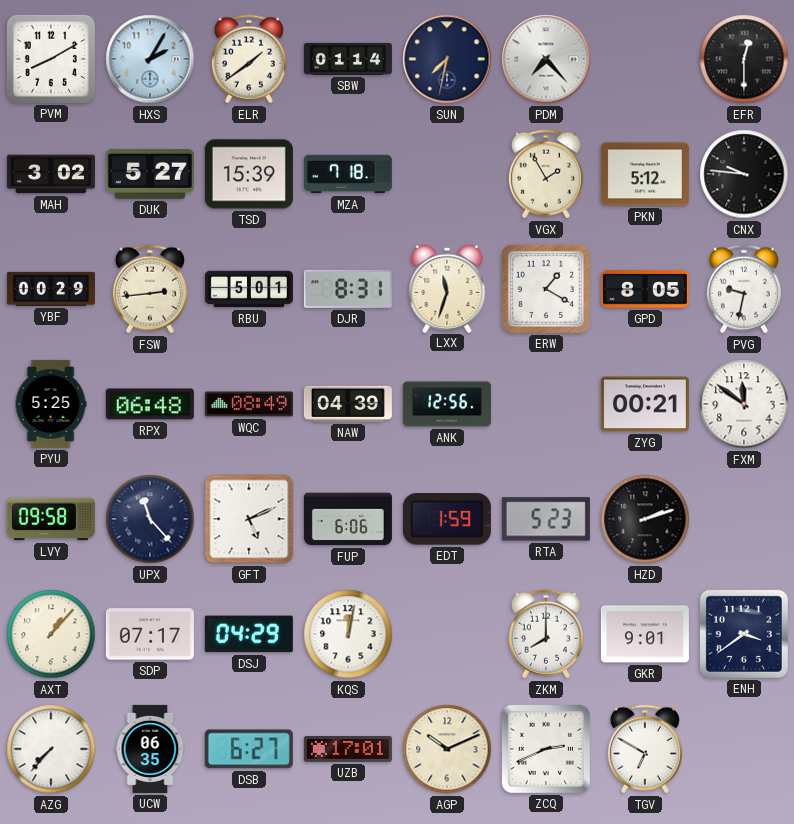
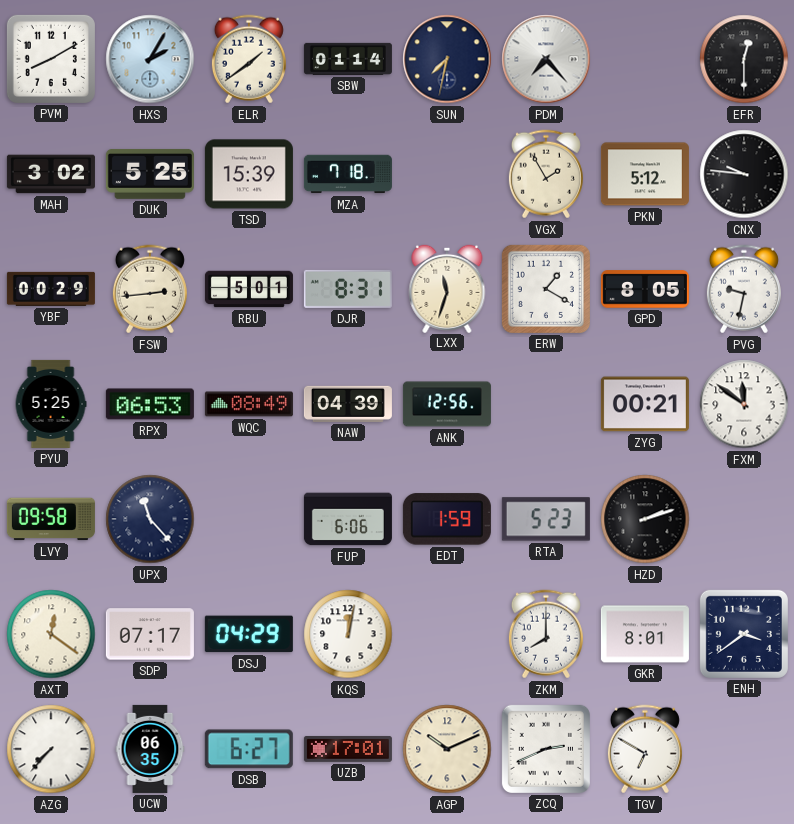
DUK: 5:27 -> 5:25
RPX: 06:48 -> 06:53
GFT: 5:11 -> none
AXT: 1:07 -> 12:21
GKR: 9:01 -> 8:01
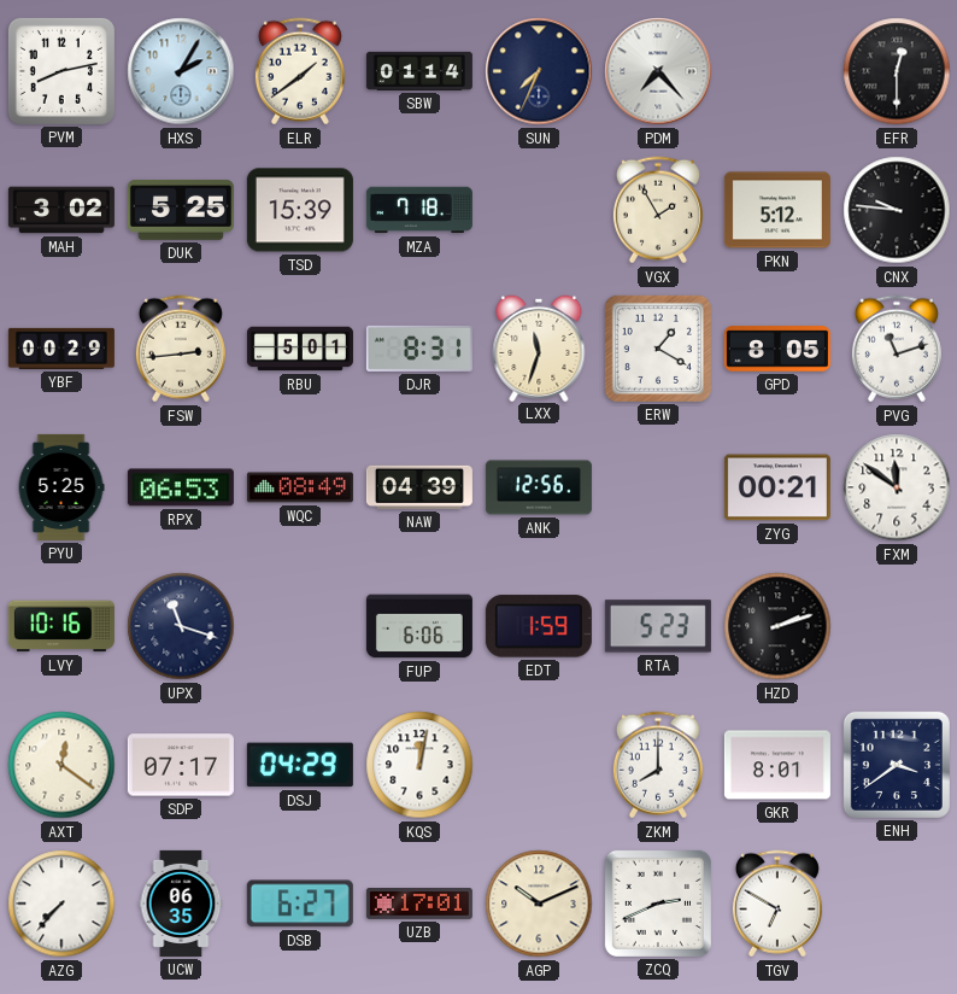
PVM: 8:10 -> 8:13
SUN: 7:32 -> 7:34
PVG: 9:32 -> 11:12
LVY: 09:58 -> 10:16
UPX: 11:23 -> 11:18
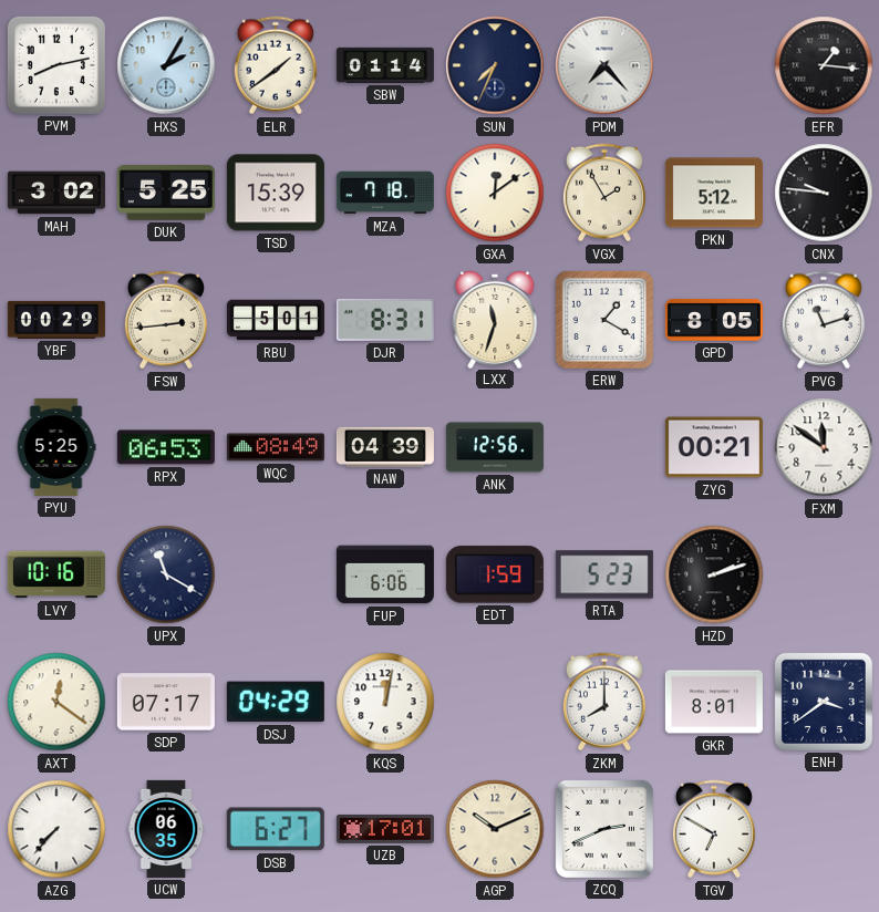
EFR: 12:30 -> 1:16
GXA: none -> 12:09
UPX: 11:18 -> 11:20
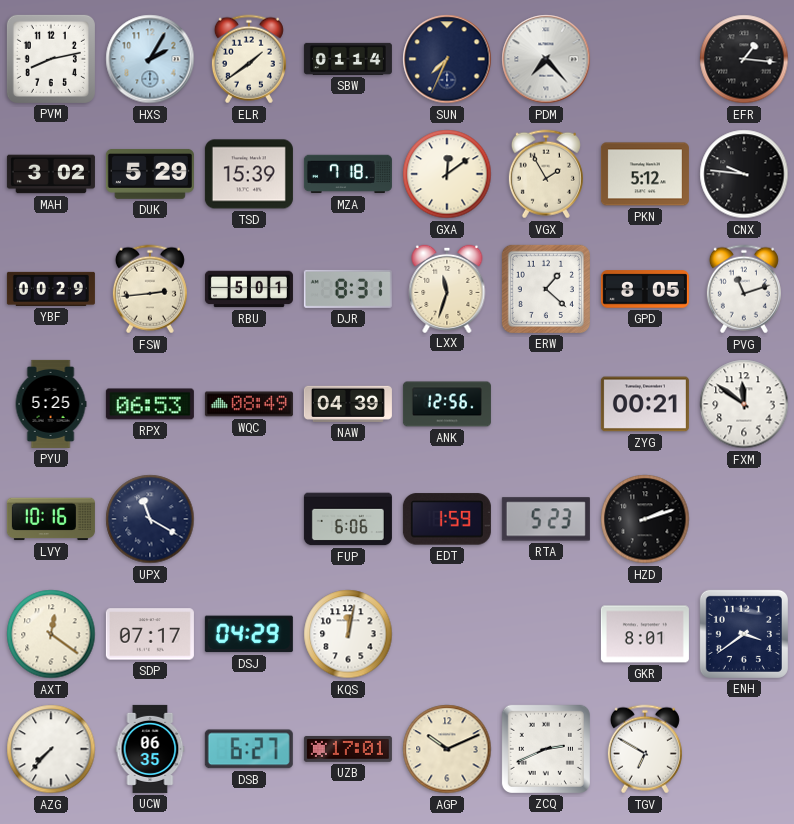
DUK: 5:25 -> 5:29
ERW: 1:20 -> 1:22
ZKM: 8:00 -> none
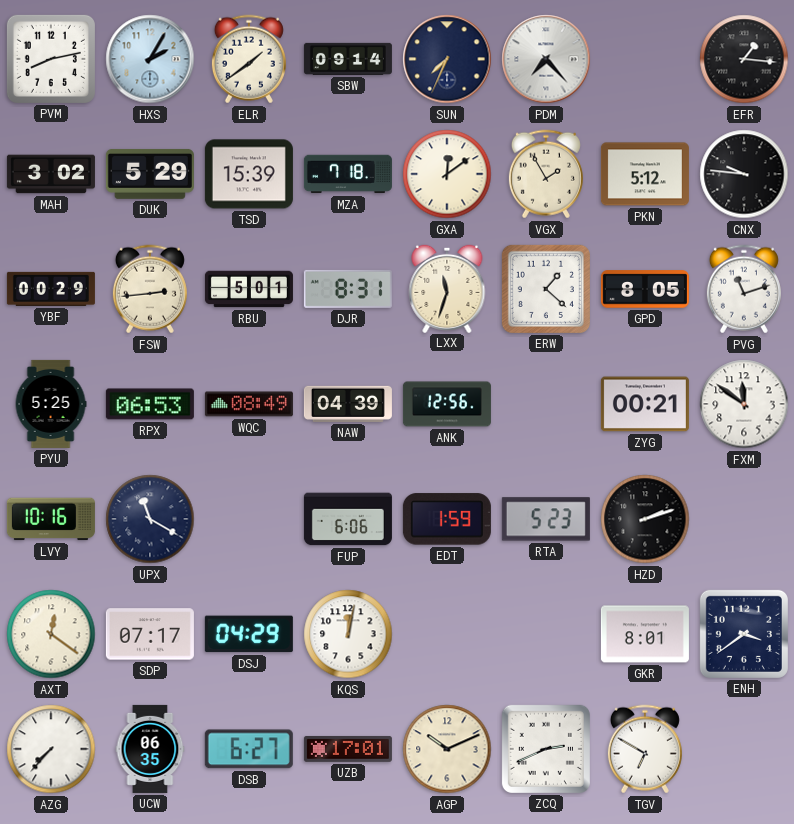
SBW: 01:14 -> 09:14
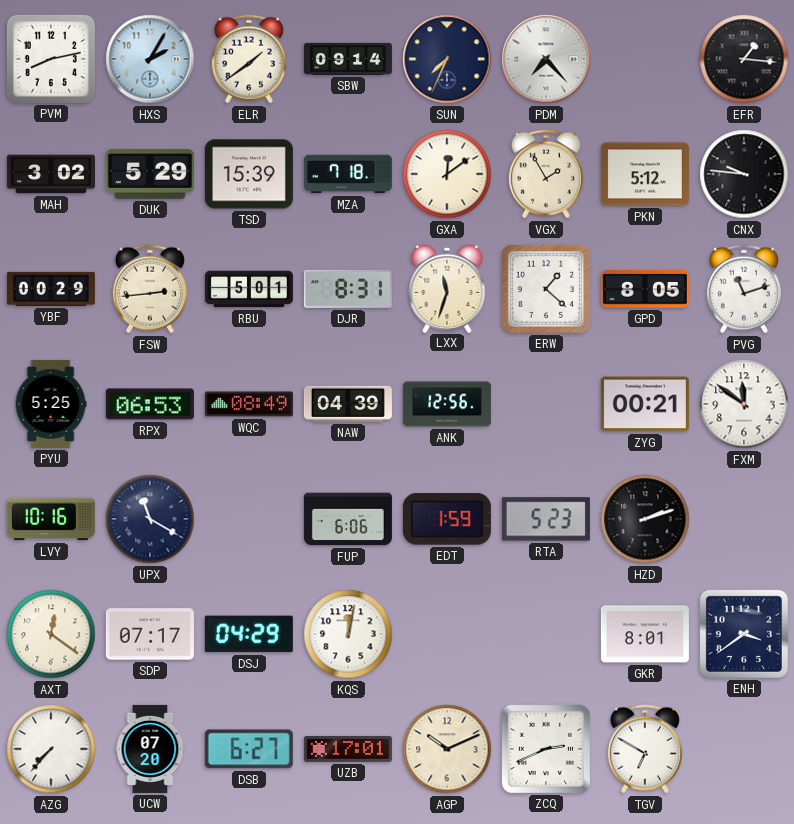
UCW: 06:35 -> 07:20
